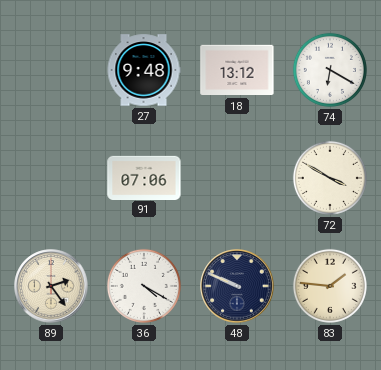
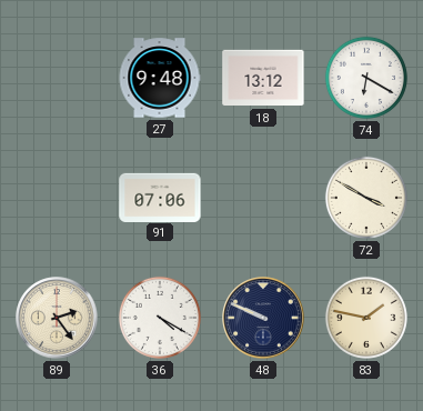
83: 1:46 -> 1:47
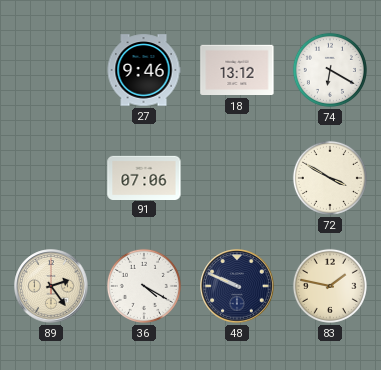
27: 9:48 -> 9:46
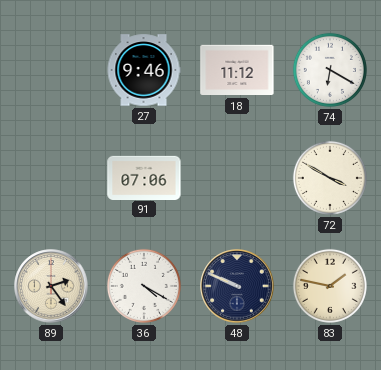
18: 13:12 -> 11:12
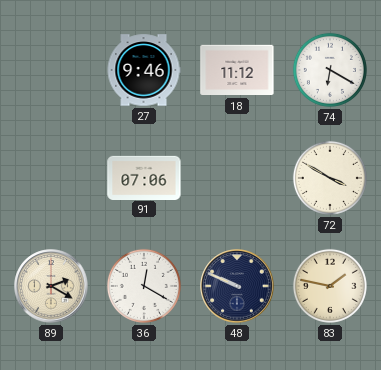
89: 2:24 -> 2:20
36: 4:20 -> 12:20
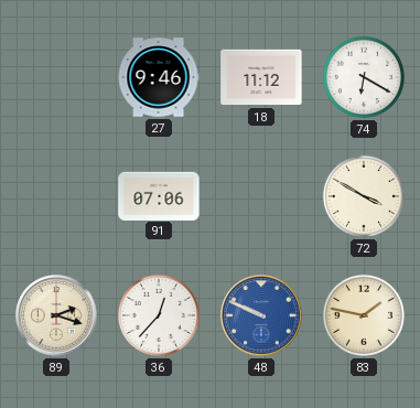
89: 2:20 -> 2:18
36: 12:20 -> 12:37
48 dial: navy -> blue
